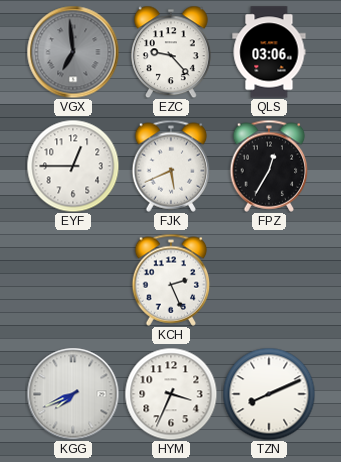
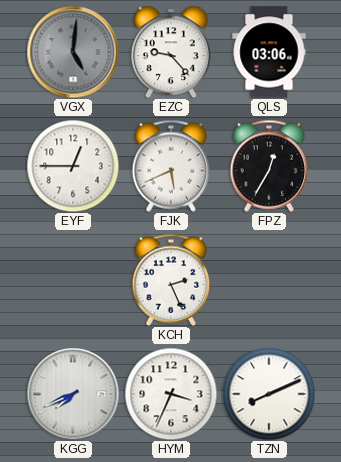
VGX: 6:59 -> 5:01
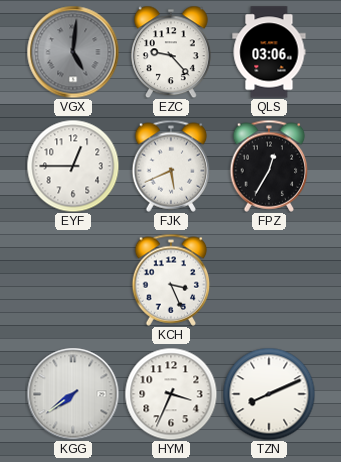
KCH: 2:26 -> 3:26
KGG: 7:41 -> 7:39
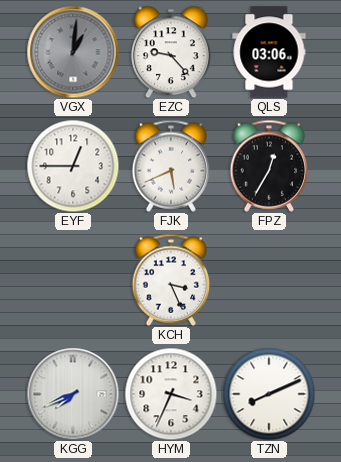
VGX: 5:01 -> 1:01
KGG: 7:39 -> 7:41
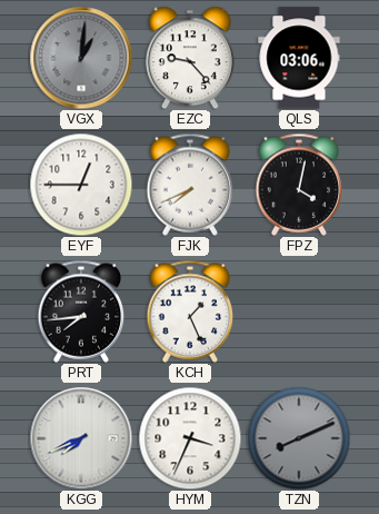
FJK: 5:41 -> 7:41
FPZ: 12:35 -> 4:02
PRT: none -> 7:44
KCH: 3:26 -> 1:26
TZN dial: white -> grey
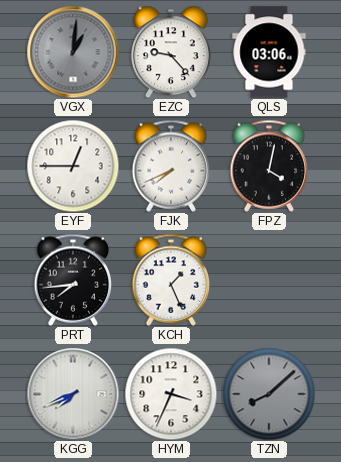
TZN: 8:11 -> 8:08
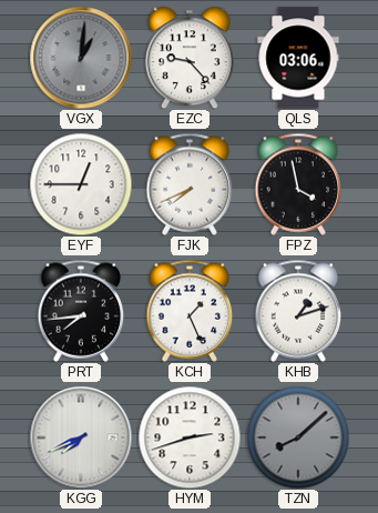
FPZ: 4:02 -> 3:58
KHB: none -> 1:12
HYM: 3:34 -> 2:42
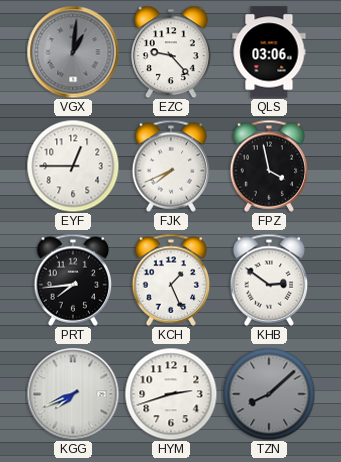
KHB: 1:12 -> 2:51
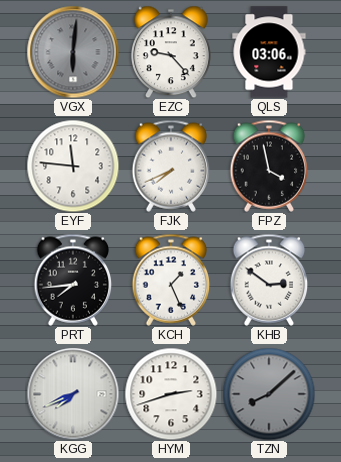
VGX: 1:01 -> 6:01
EYF: 12:45 -> 11:46
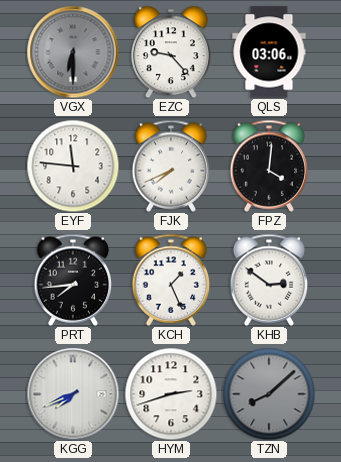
VGX: 6:01 -> 6:30
FPZ: 3:58 -> 4:01
